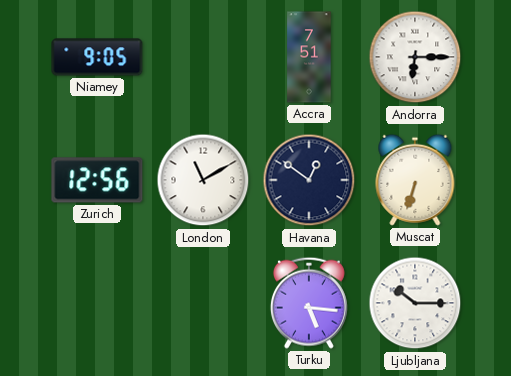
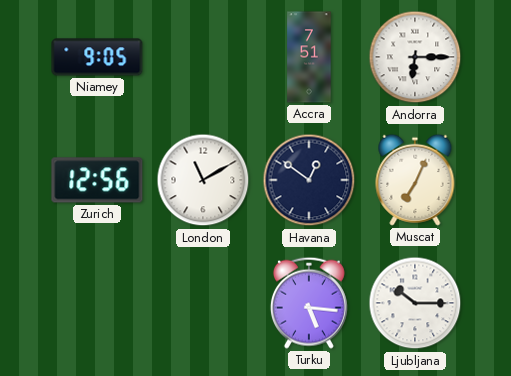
Muscat: 6:33 -> 7:04
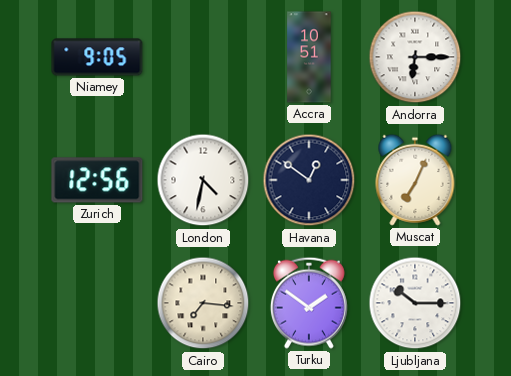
Accra: 7:51 -> 10:51
London: 11:10 -> 4:32
Cairo: none -> 7:16
Turku: 5:16 -> 1:51
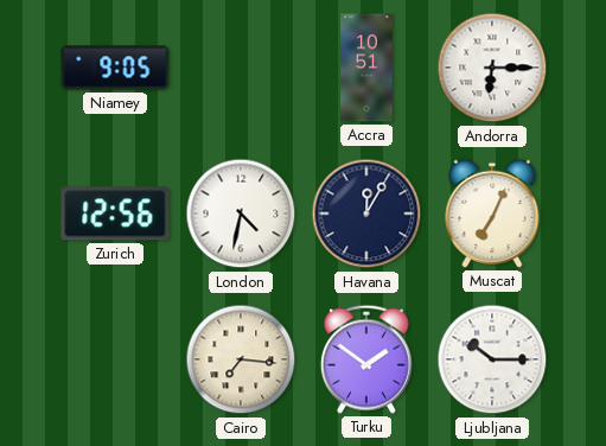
Havana: 12:51 -> 12:05
